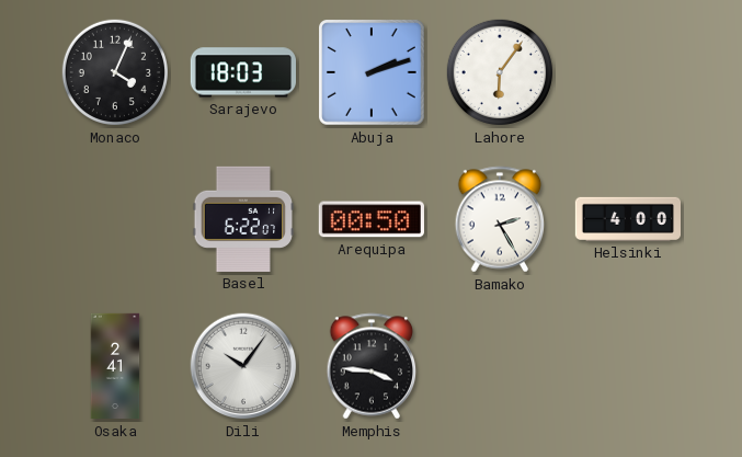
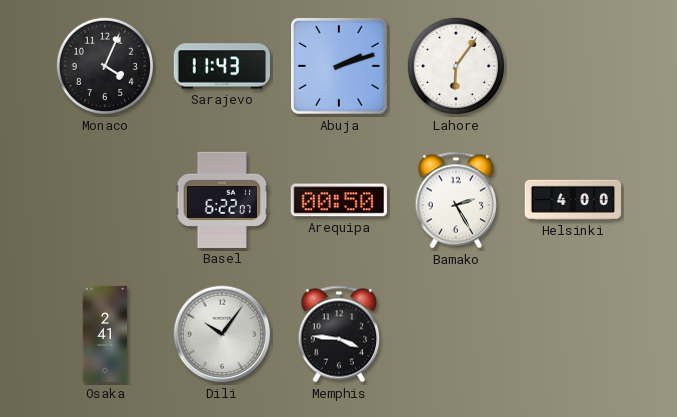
Sarajevo: 18:03 -> 11:43
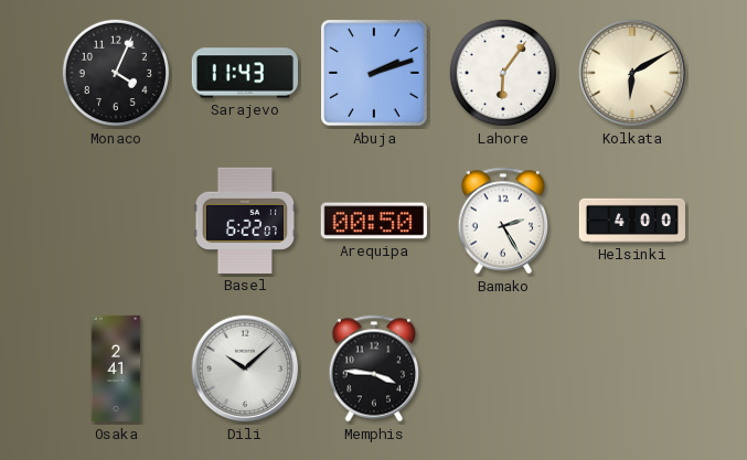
Kolkata: none -> 6:10
Dili: 10:06 -> 10:08
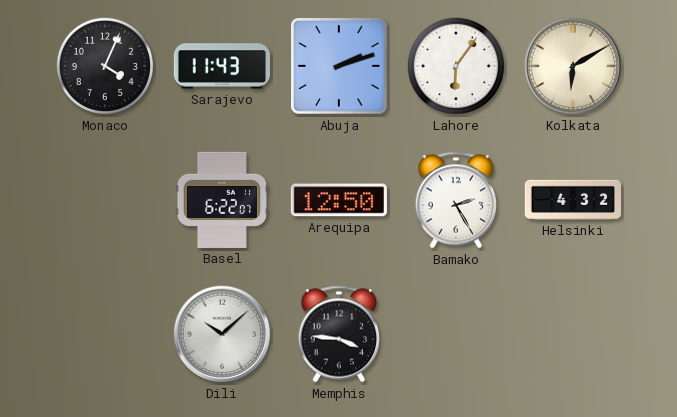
Arequipa: 00:50 -> 12:50
Helsinki: 4:00 -> 4:32
Osaka: 2:41 -> none
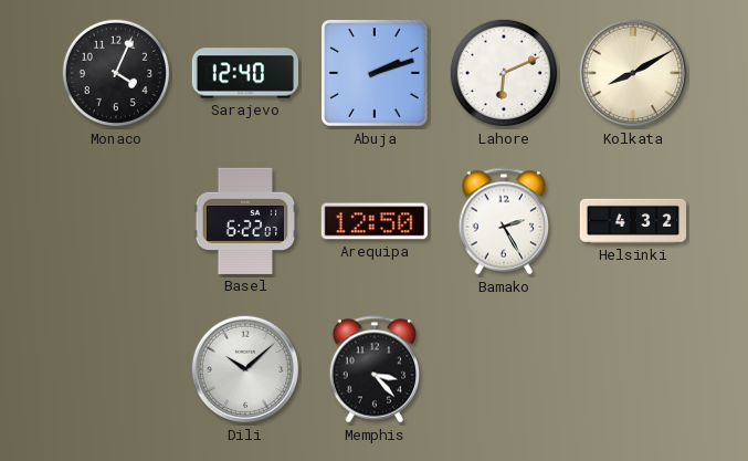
Sarajevo: 11:43 -> 12:40
Lahore: 6:06 -> 6:11
Kolkata: 6:10 -> 8:10
Memphis: 3:46 -> 3:23
